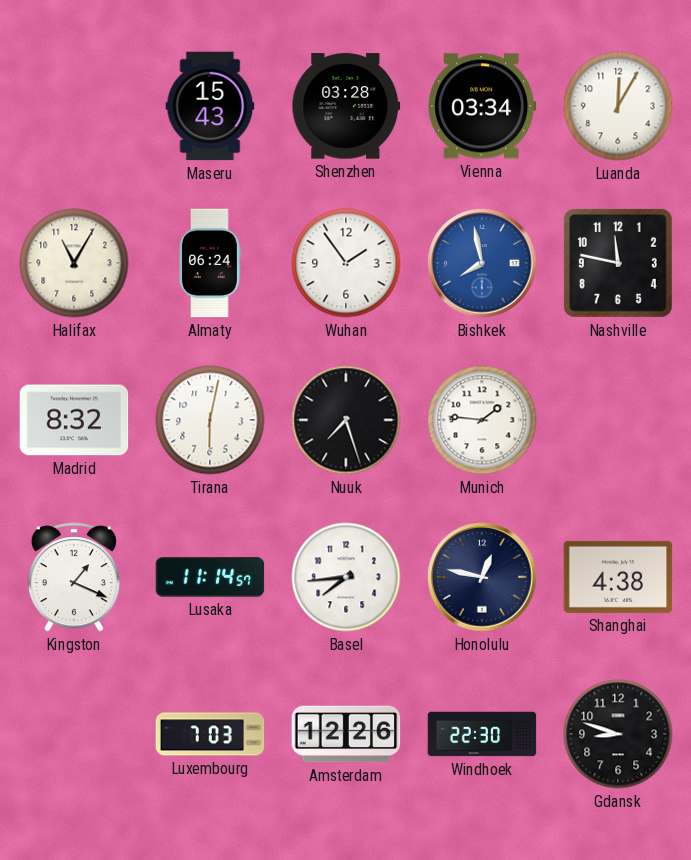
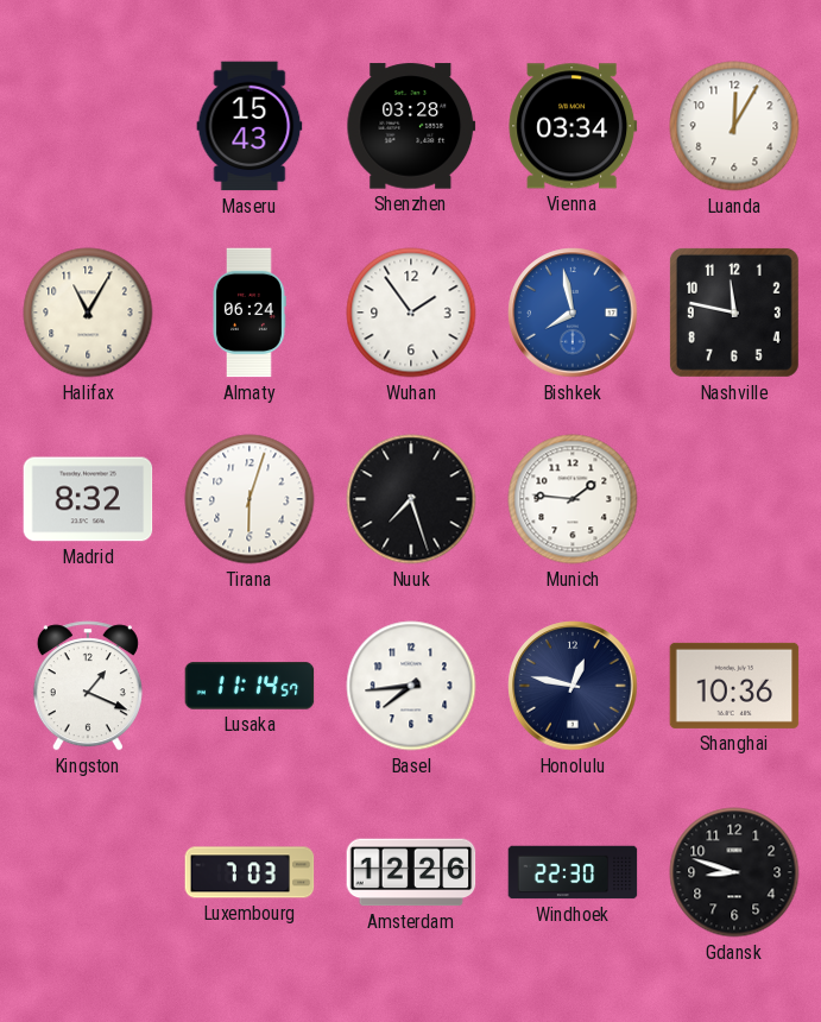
Tirana: 6:02 -> 6:03
Shanghai: 4:38 -> 10:36
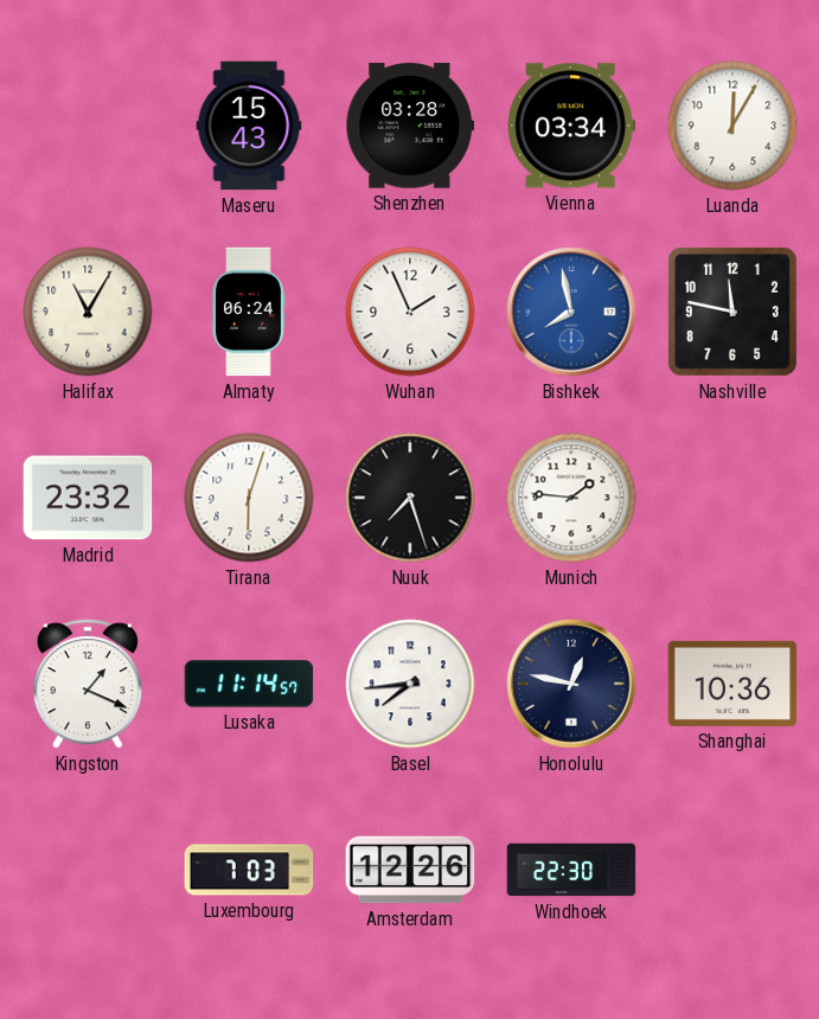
Wuhan: 1:54 -> 1:56
Madrid: 8:32 -> 23:32
Gdansk: 8:48 -> none
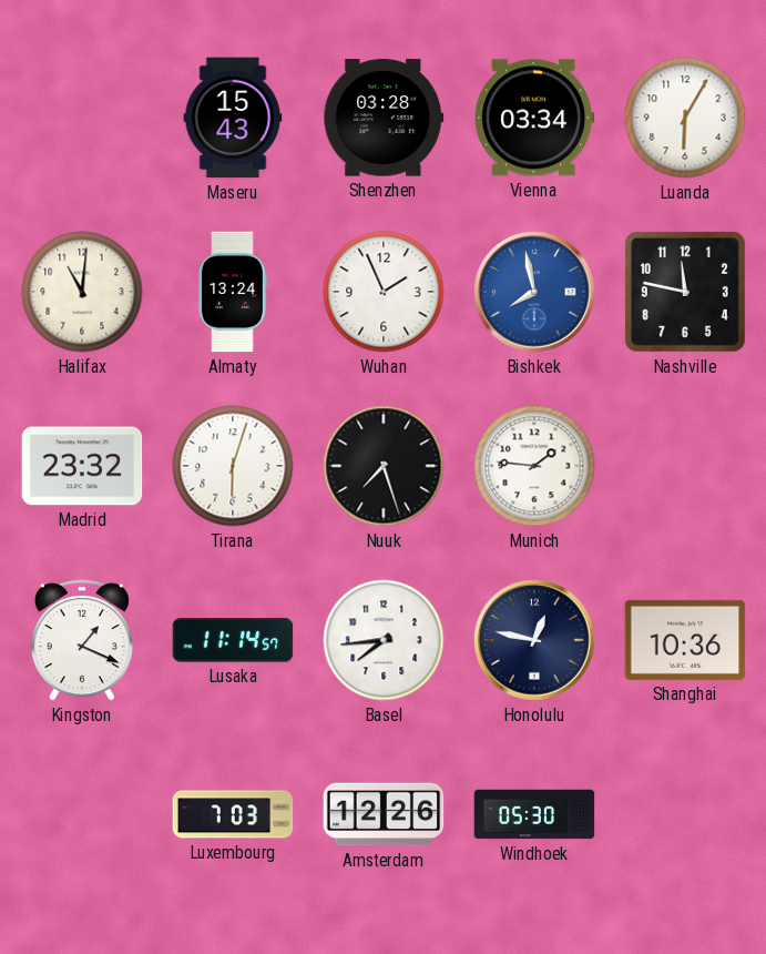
Luanda: 12:05 -> 6:05
Halifax: 11:05 -> 11:01
Almaty: 06:24 -> 13:24
Windhoek: 22:30 -> 05:30
